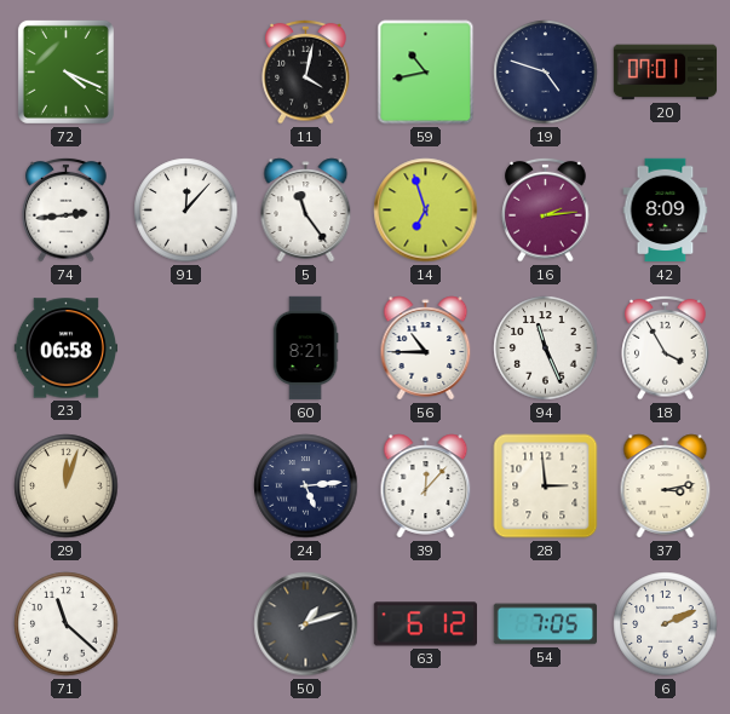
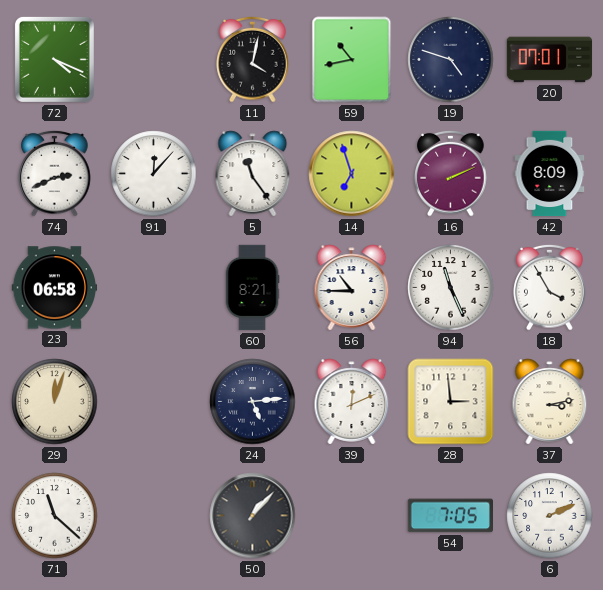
74: 2:44 -> 2:41
16: 2:14 -> 2:11
39: 12:07 -> 12:11
50: 1:12 -> 1:07
63: 6:12 -> none
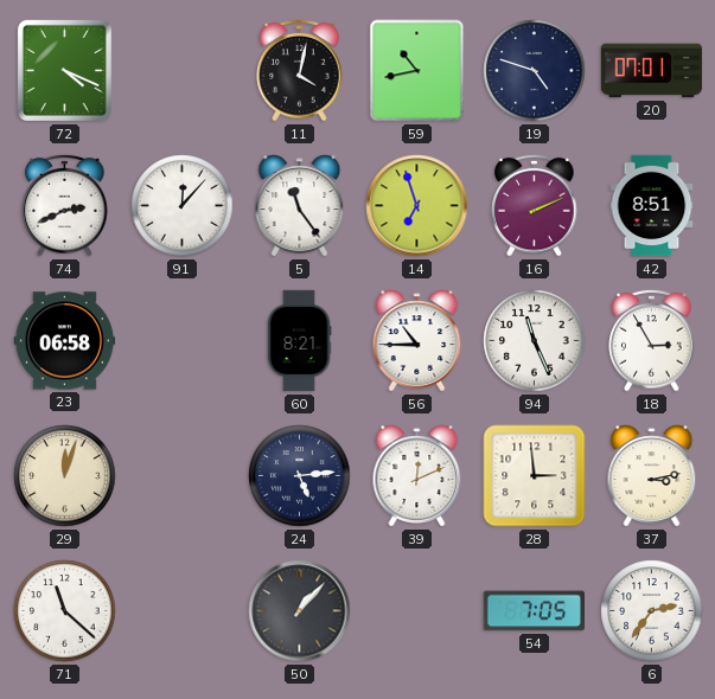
42: 8:09 -> 8:51
18: 3:55 -> 2:55
6: 2:11 -> 2:36
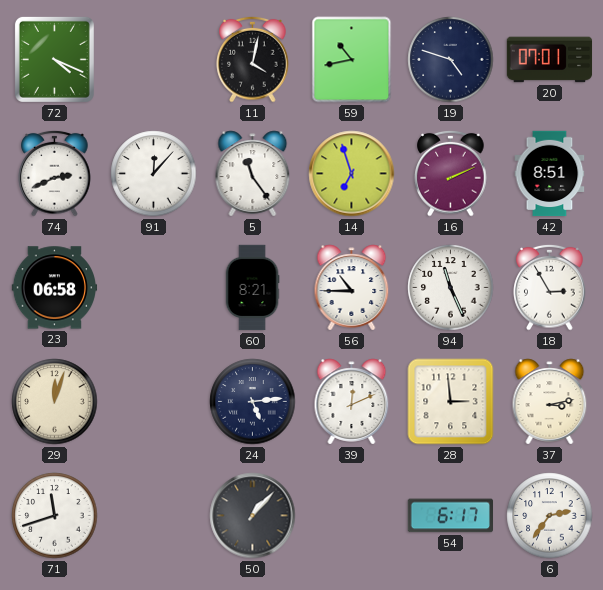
71: 11:22 -> 11:42
54: 7:05 -> 6:17
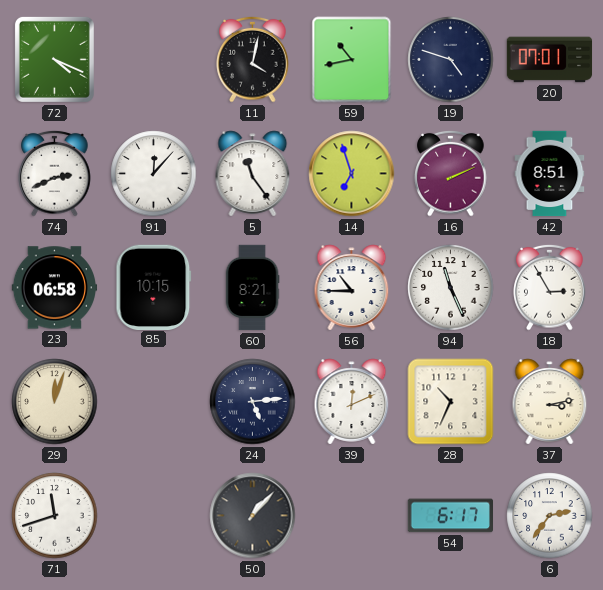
85: none -> 10:15
28: 2:59 -> 10:34
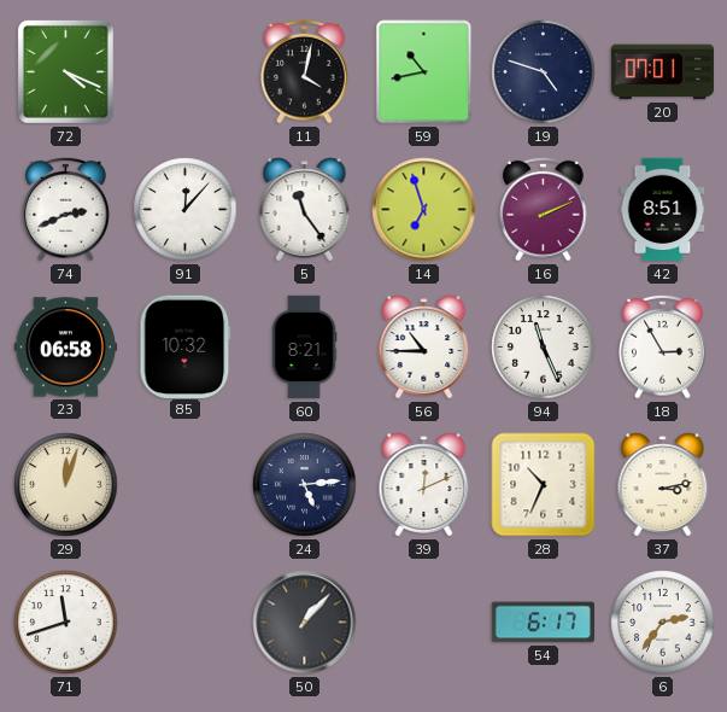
85: 10:15 -> 10:32
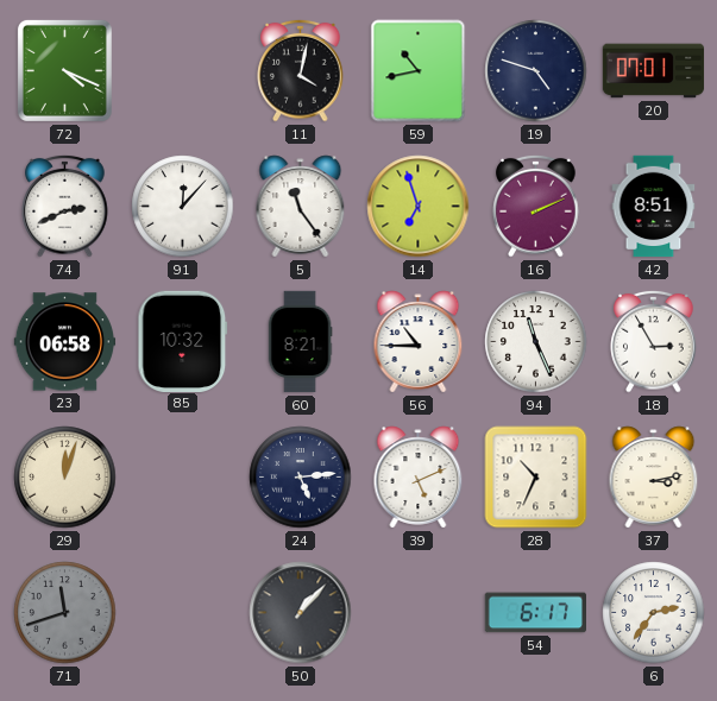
39: 12:11 -> 5:11
71 dial: white -> grey
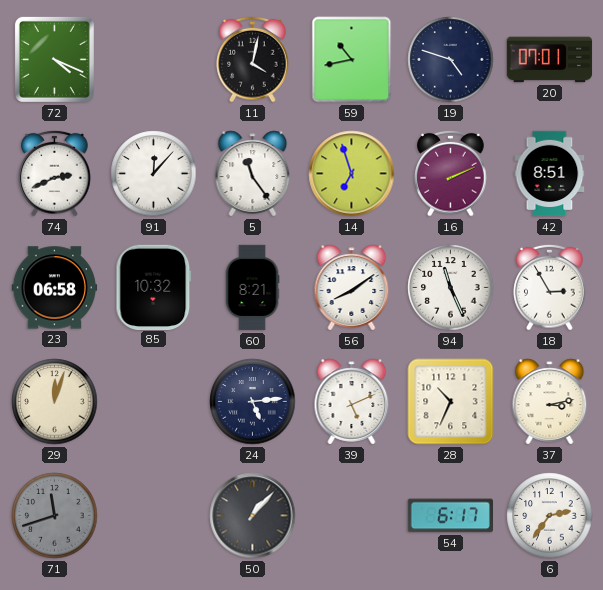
56: 10:45 -> 8:09
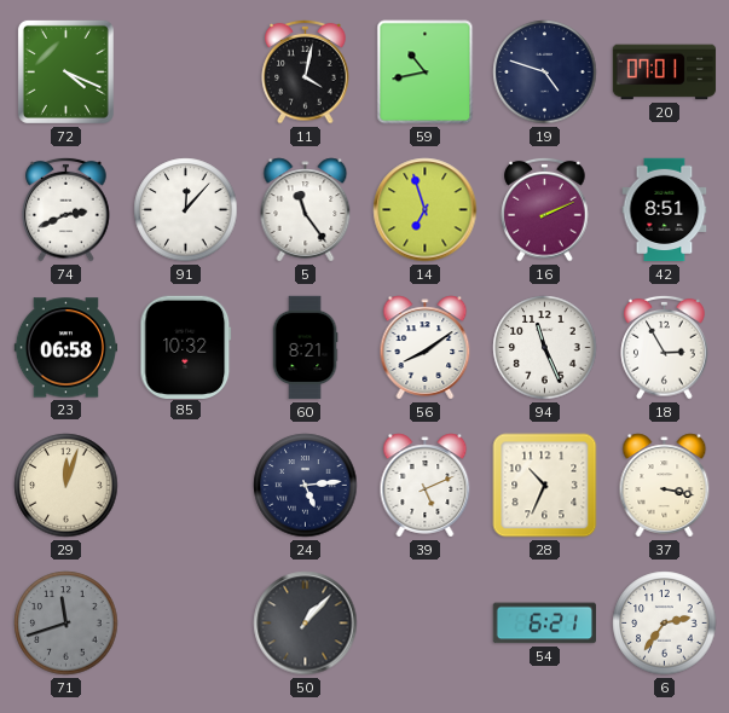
37: 3:13 -> 3:17
54: 6:17 -> 6:21
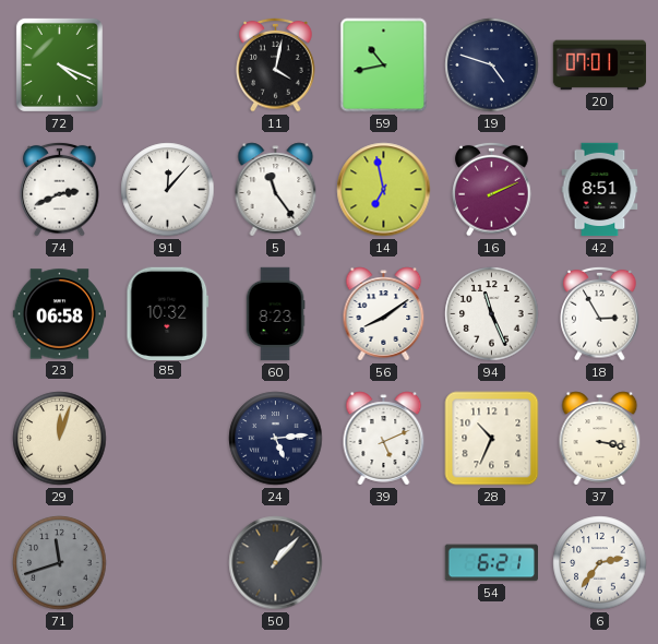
14: 6:57 -> 6:58
60: 8:21 -> 8:23
